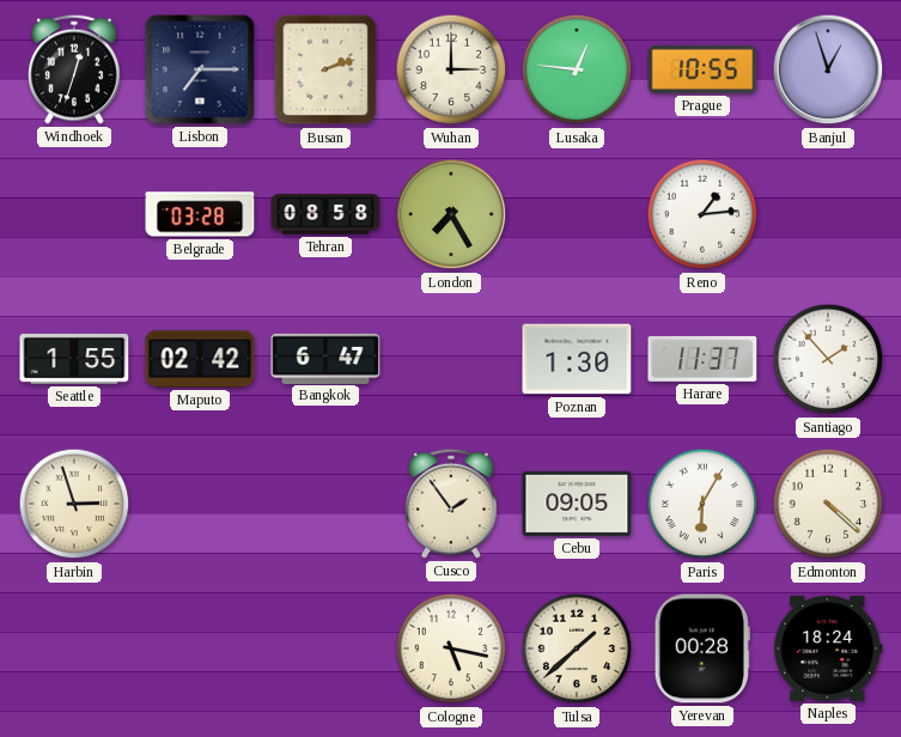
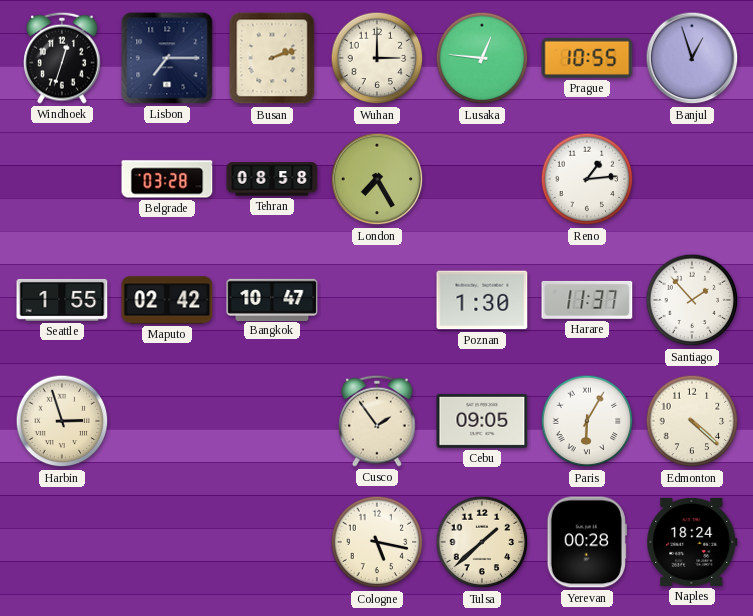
Bangkok: 6:47 -> 10:47
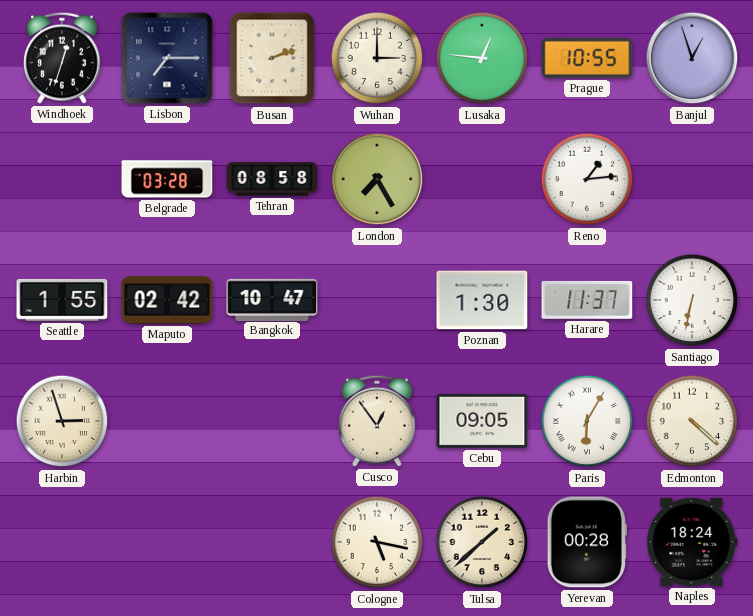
Santiago: 1:53 -> 6:32
Cusco: 1:54 -> 12:54
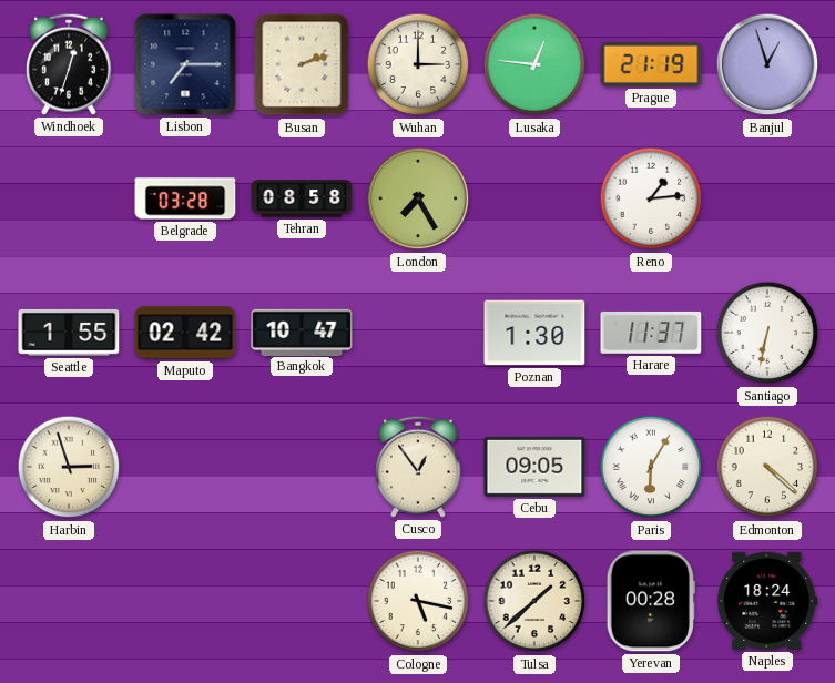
Prague: 10:55 -> 21:19
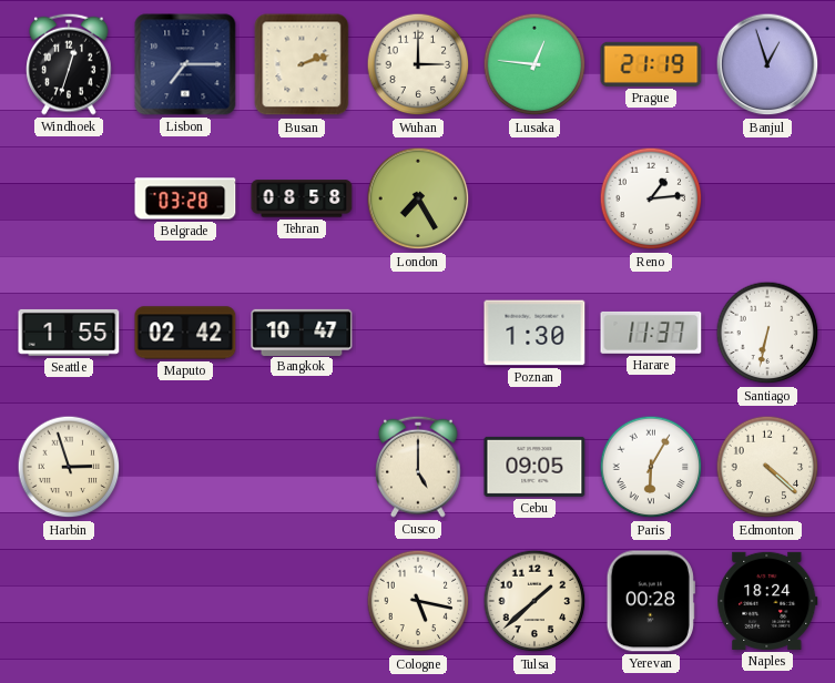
Cusco: 12:54 -> 5:00
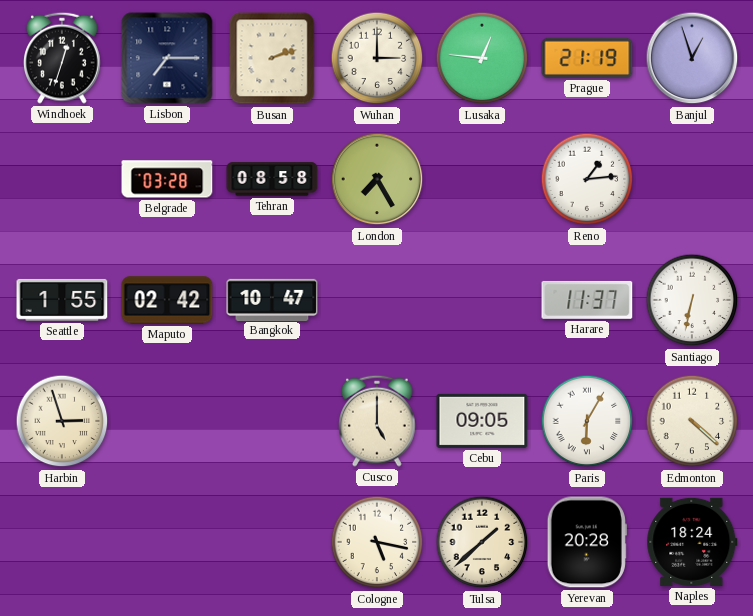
Poznan: 1:30 -> none
Yerevan: 00:28 -> 20:28
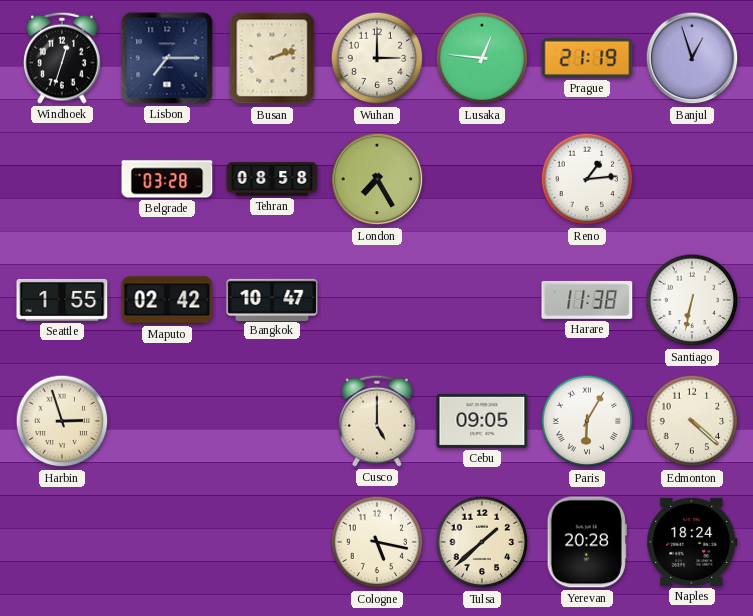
Harare: 11:37 -> 11:38
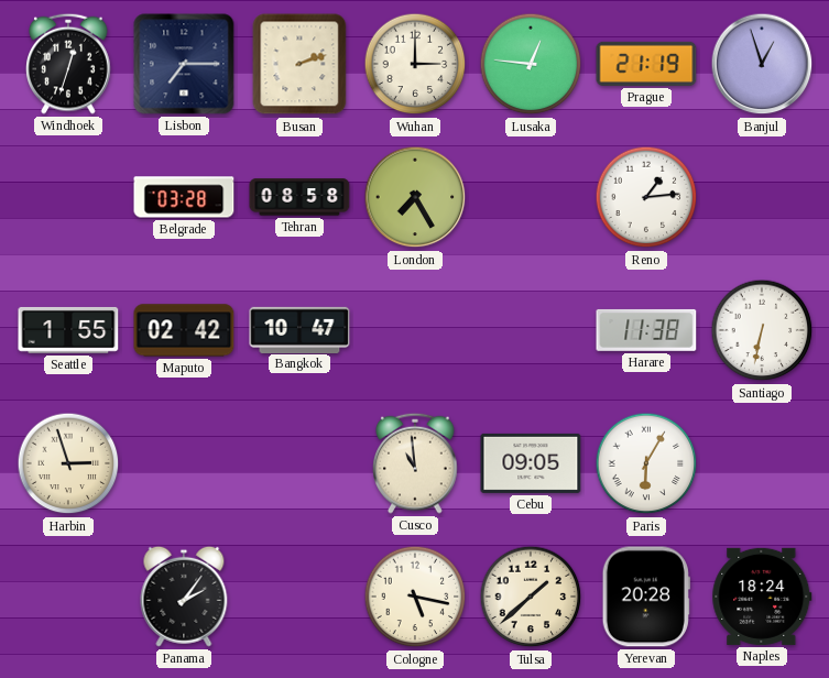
Cusco: 5:00 -> 10:59
Edmonton: 4:22 -> none
Panama: none -> 2:06
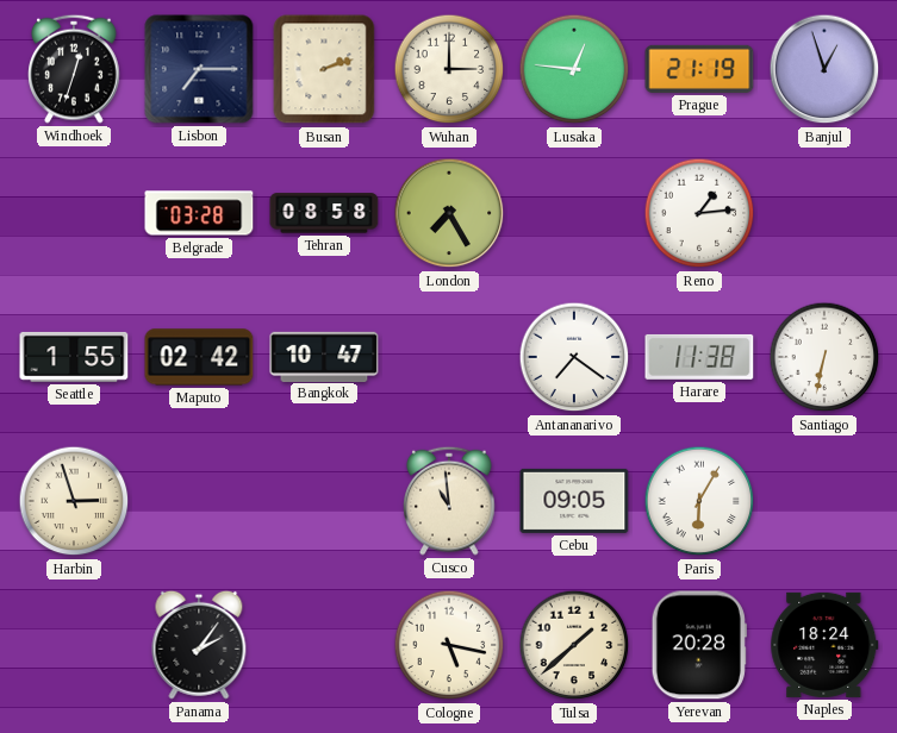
Antananarivo: none -> 7:21
